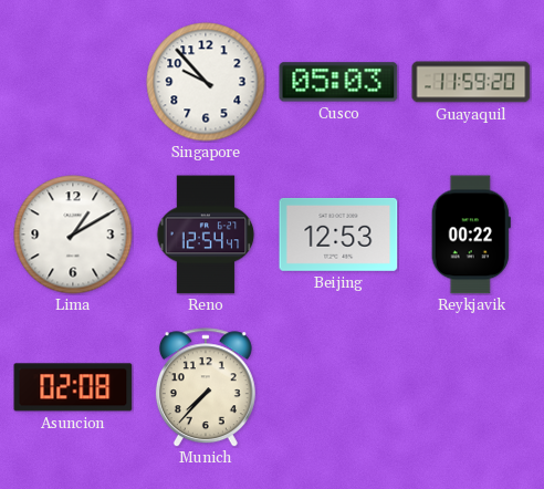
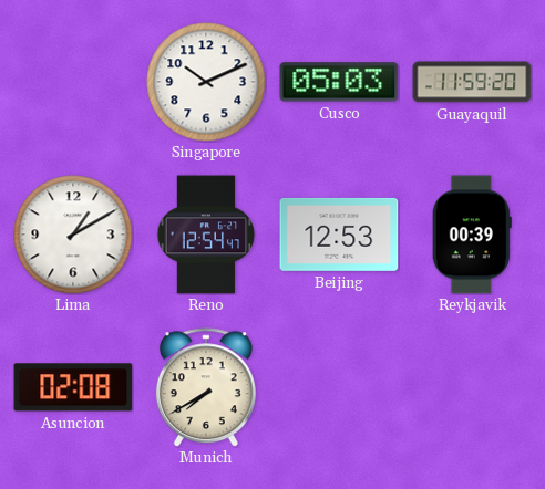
Singapore: 9:53 -> 10:11
Reykjavik: 00:22 -> 00:39
Munich: 7:37 -> 7:40
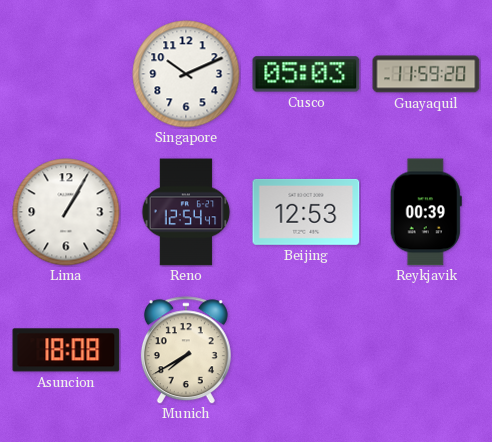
Lima: 1:10 -> 1:05
Asuncion: 02:08 -> 18:08
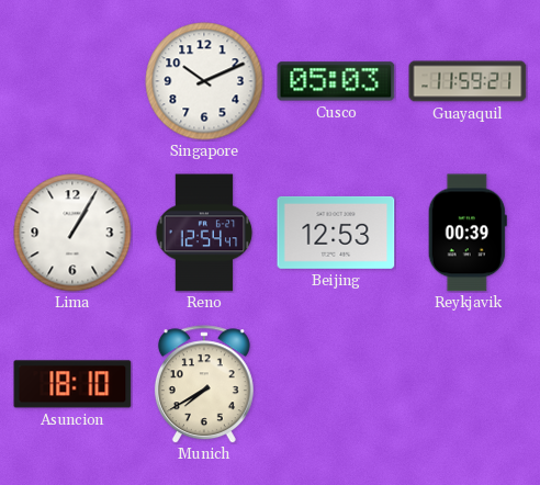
Guayaquil: 11:59:20 -> 11:59:21
Asuncion: 18:08 -> 18:10
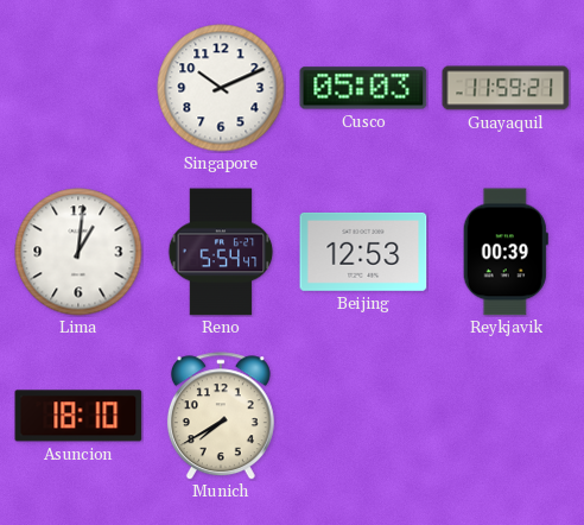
Lima: 1:05 -> 1:01
Reno: 12:54 -> 5:54
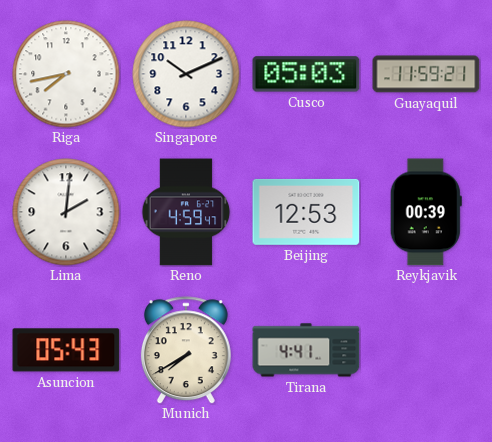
Riga: none -> 7:43
Lima: 1:01 -> 2:01
Reno: 5:54 -> 4:59
Asuncion: 18:10 -> 05:43
Tirana: none -> 4:41
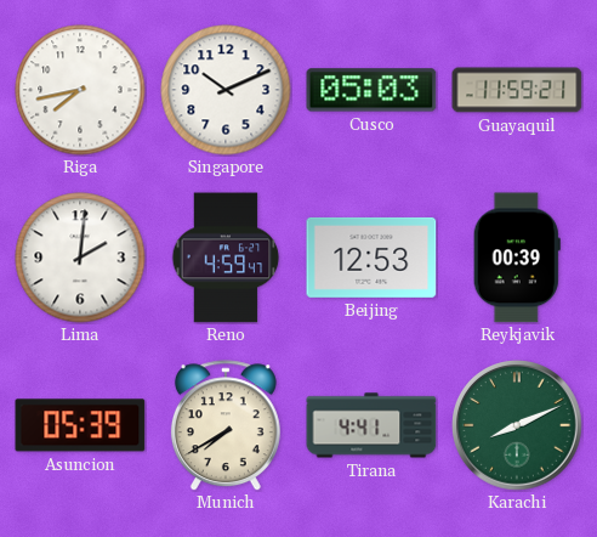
Asuncion: 05:43 -> 05:39
Karachi: none -> 8:11
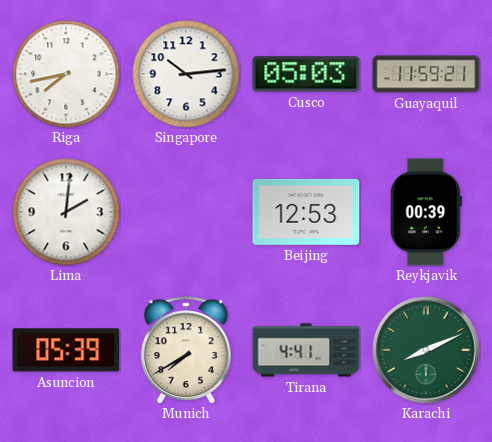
Singapore: 10:11 -> 10:14
Reno: 4:59 -> none
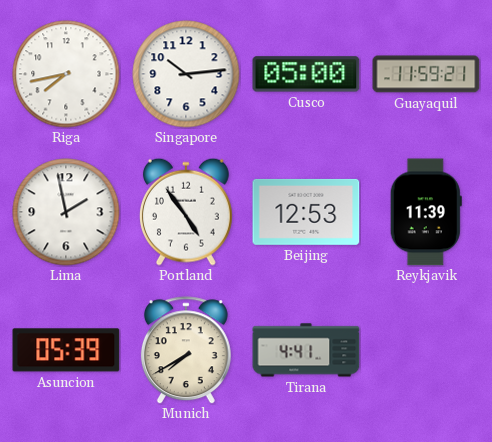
Cusco: 05:03 -> 05:00
Lima: 2:01 -> 1:58
Portland: none -> 4:54
Reykjavik: 00:39 -> 11:39
Karachi: 8:11 -> none
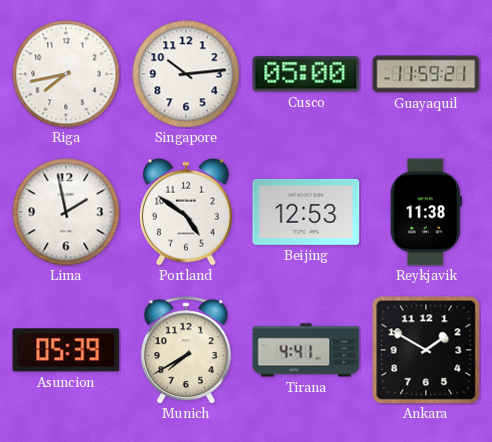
Portland: 4:54 -> 4:51
Reykjavik: 11:39 -> 11:38
Ankara: none -> 1:50
